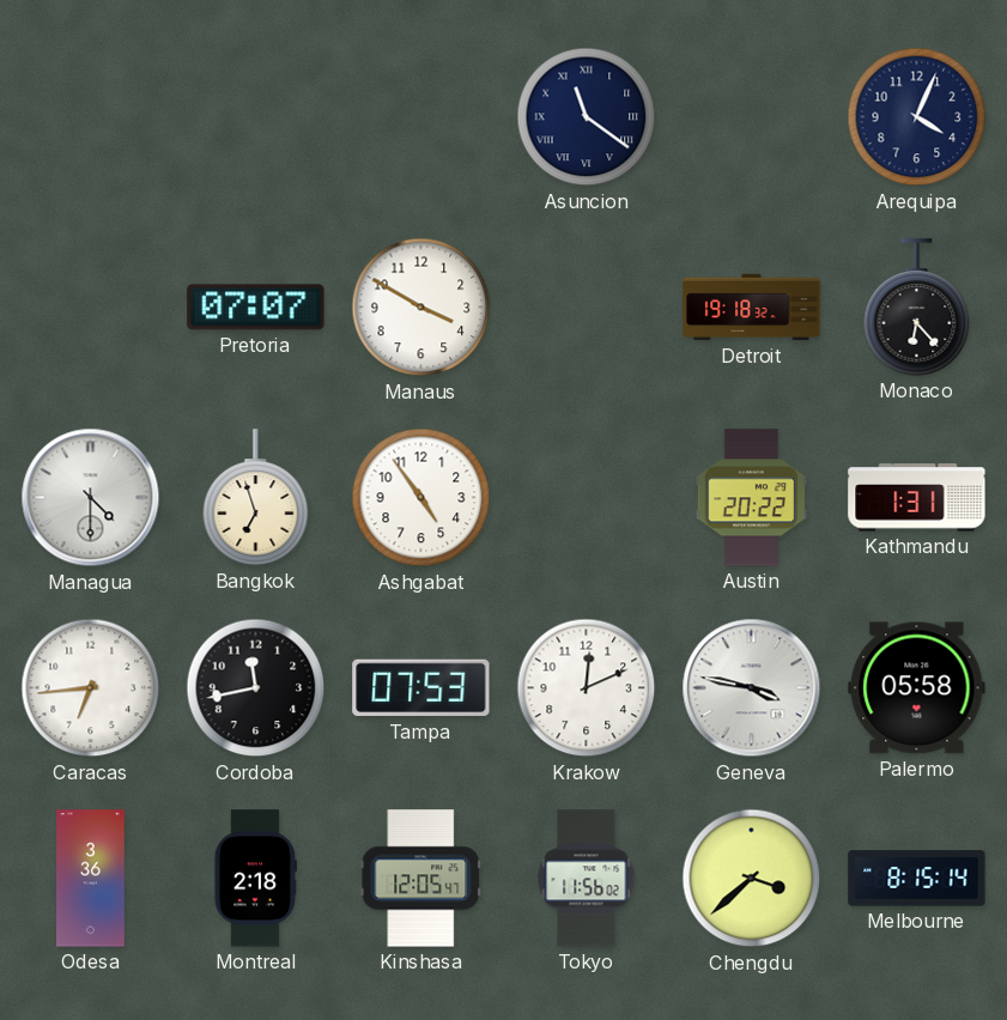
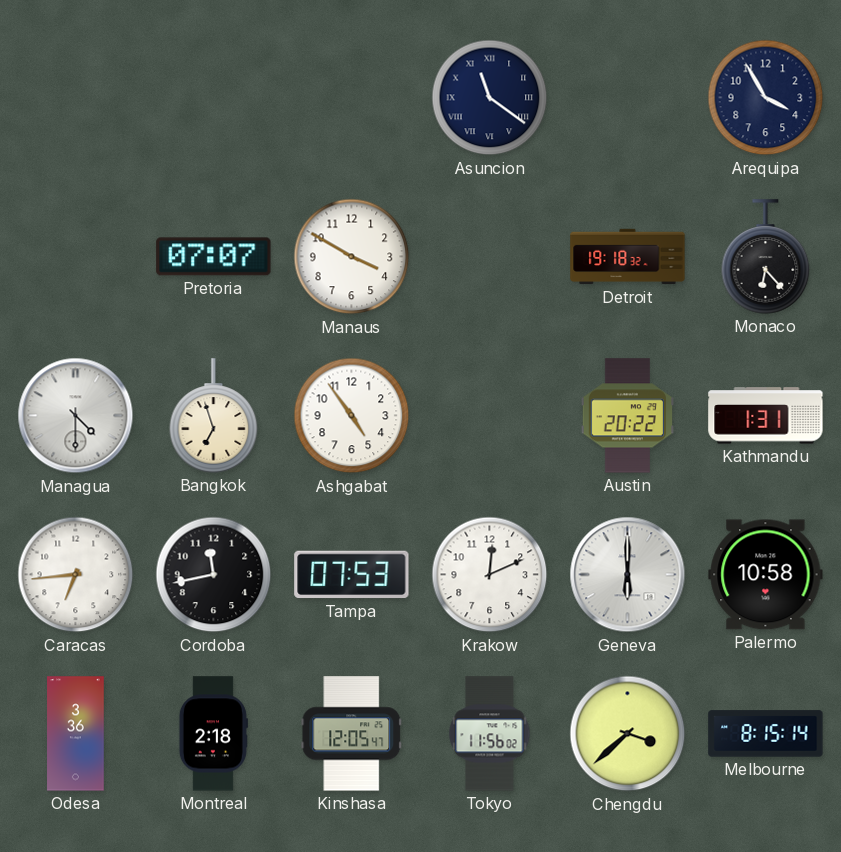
Arequipa: 4:04 -> 3:55
Geneva: 3:47 -> 6:00
Palermo: 05:58 -> 10:58
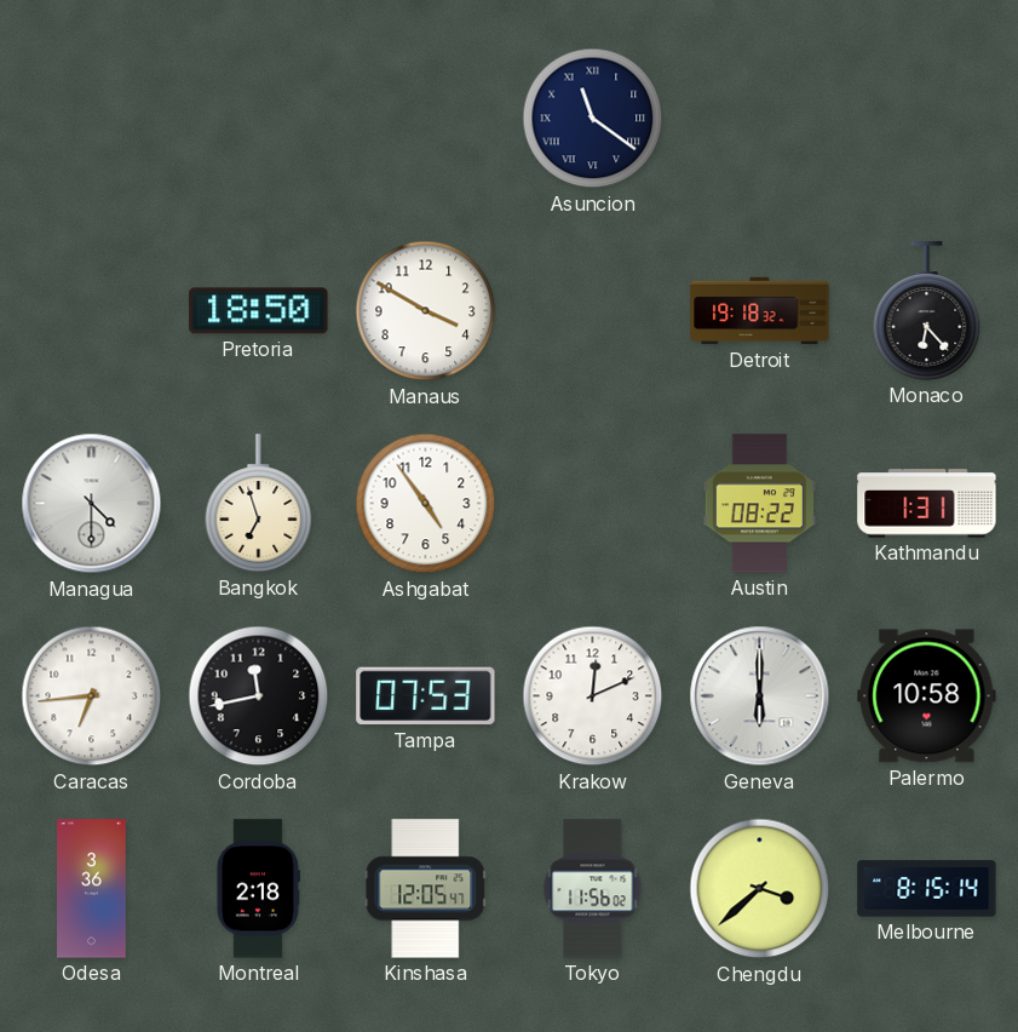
Arequipa: 3:55 -> none
Pretoria: 07:07 -> 18:50
Austin: 20:22 -> 08:22
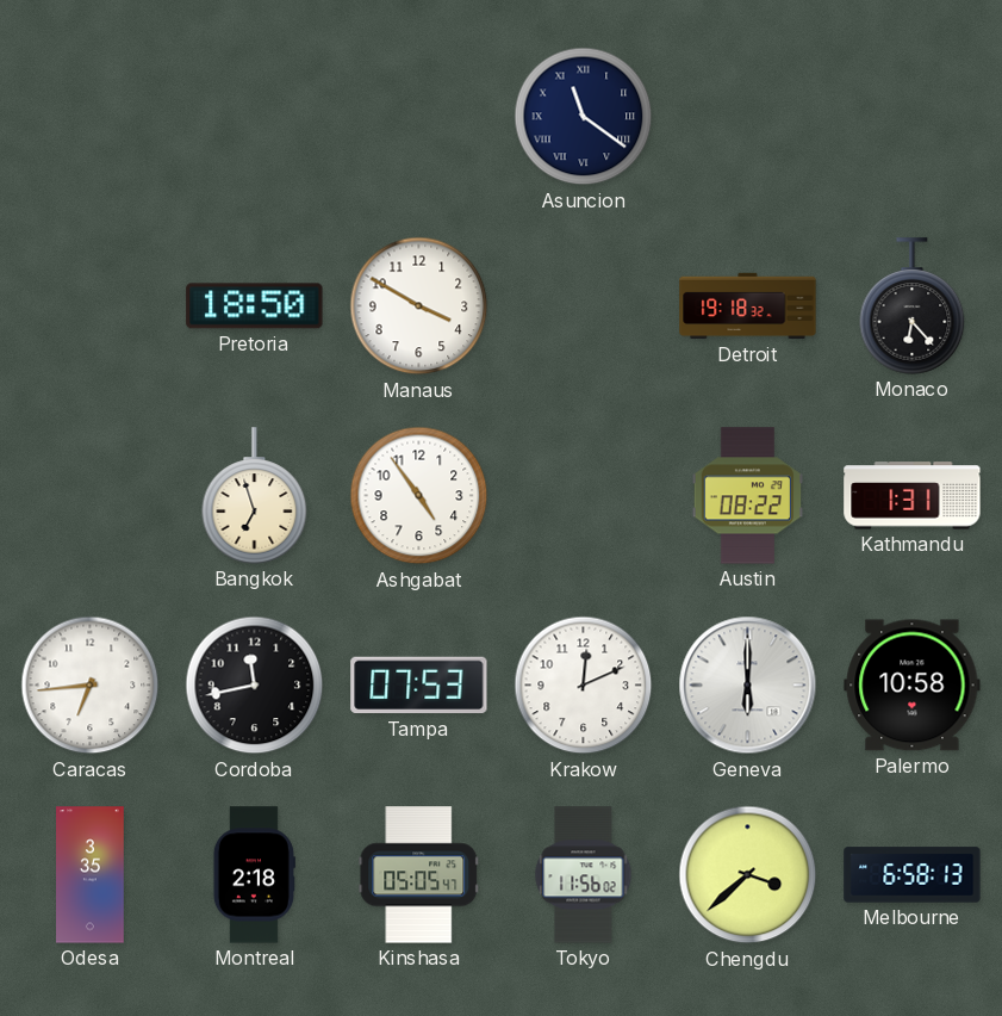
Managua: 4:30 -> none
Odesa: 3:36 -> 3:35
Kinshasa: 12:05 -> 05:05
Melbourne: 8:15 -> 6:58
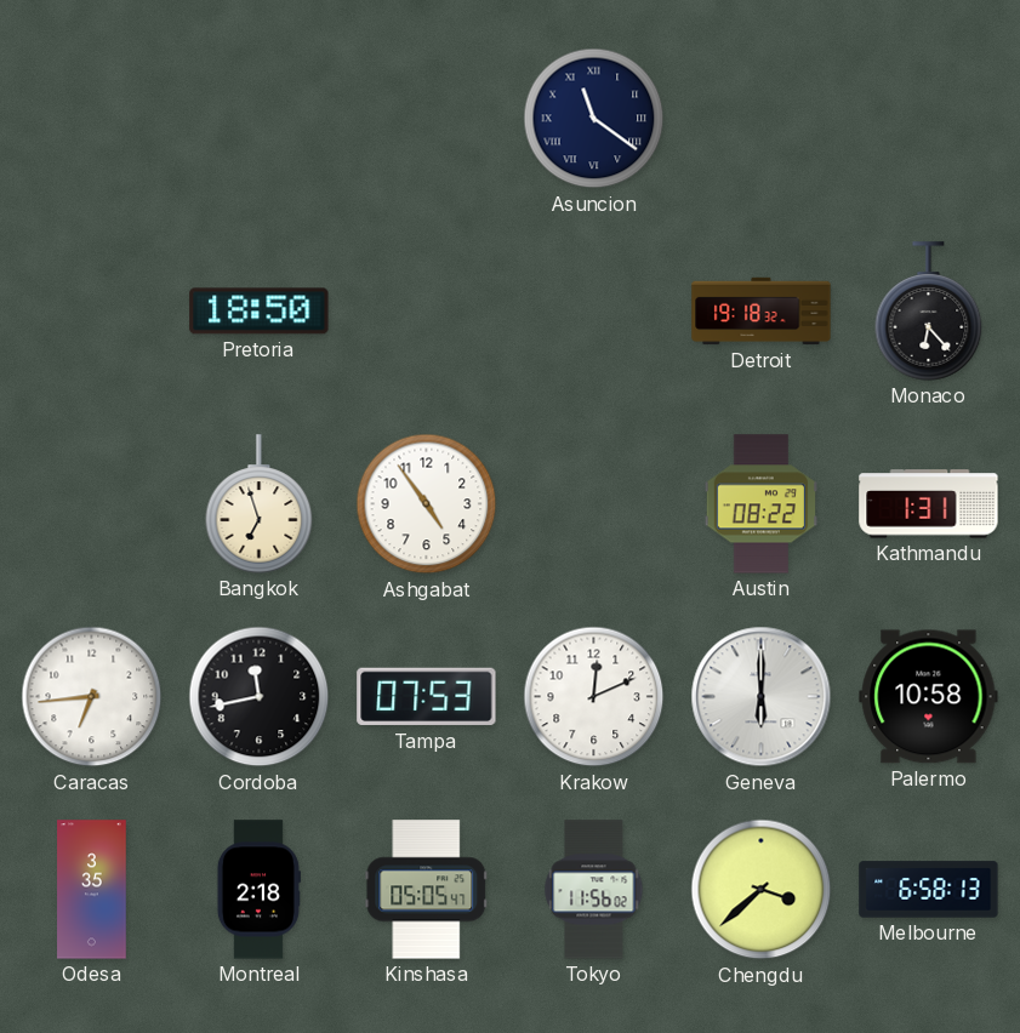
Manaus: 3:50 -> none
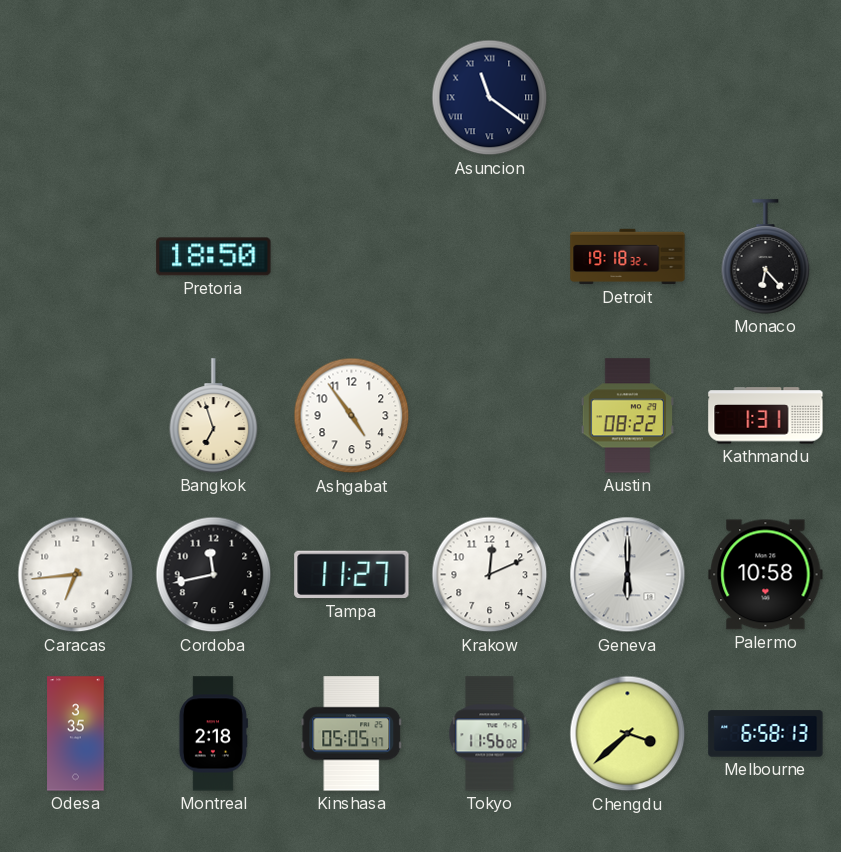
Tampa: 07:53 -> 11:27
